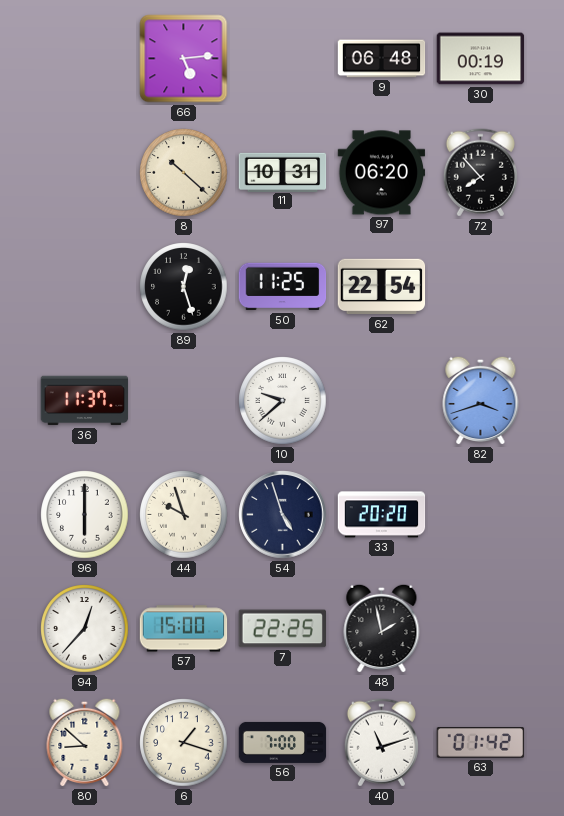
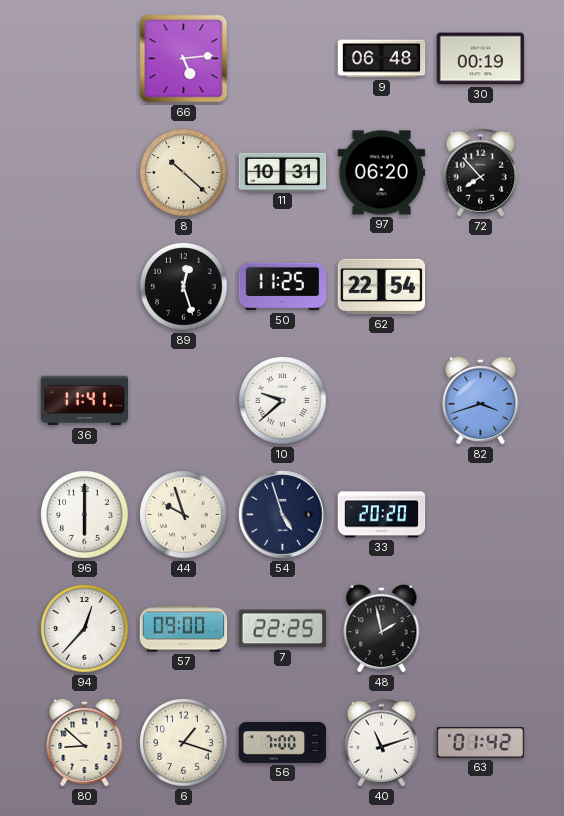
36: 11:37 -> 11:41
57: 15:00 -> 09:00
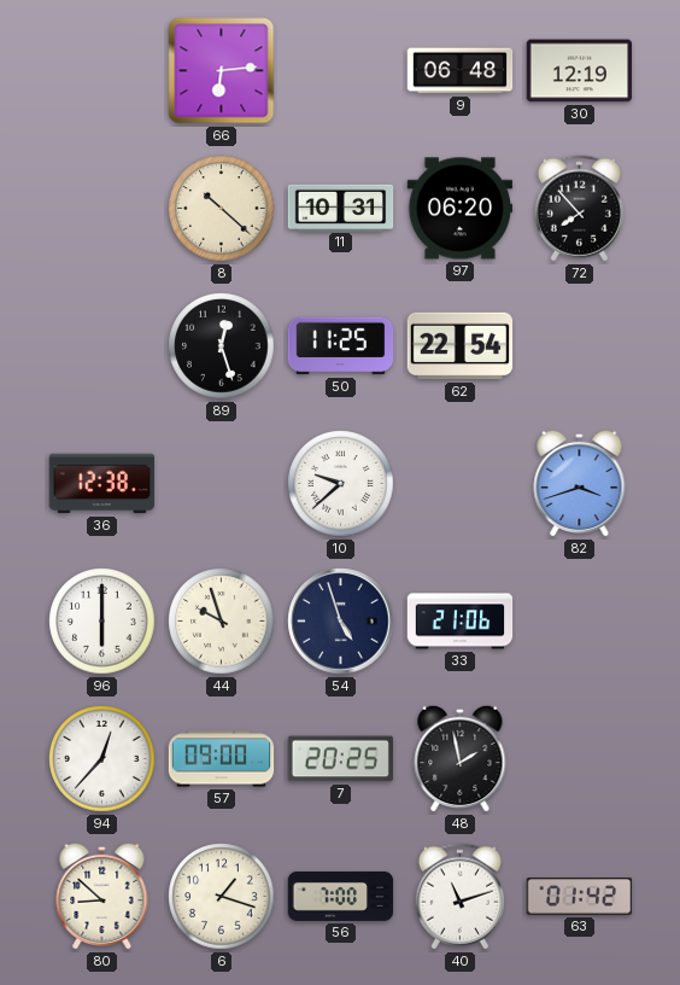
66: 5:14 -> 6:14
30: 00:19 -> 12:19
36: 11:41 -> 12:38
33: 20:20 -> 21:06
7: 22:25 -> 20:25
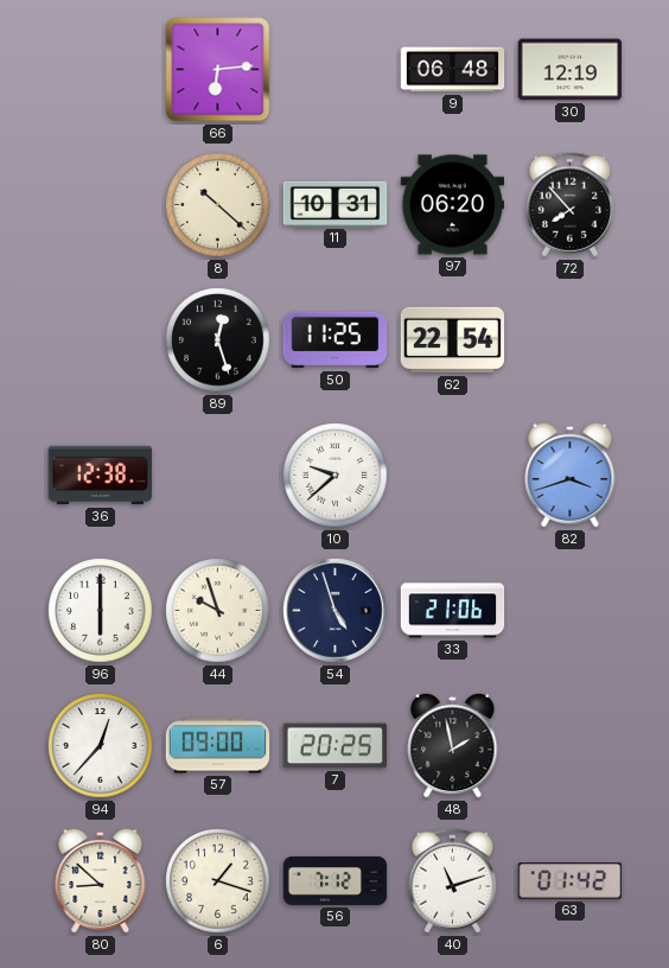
56: 7:00 -> 7:12
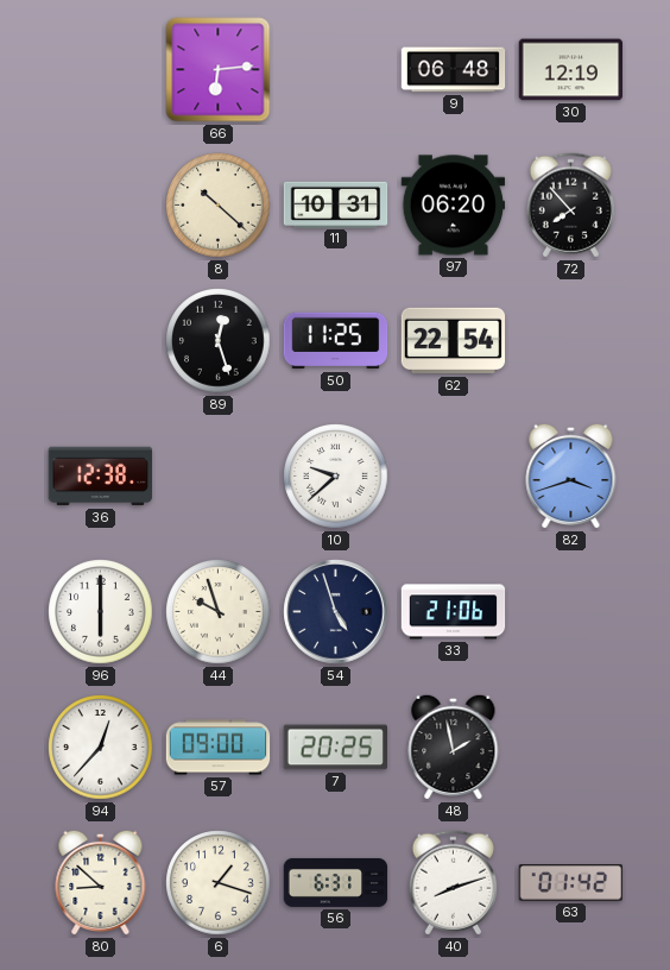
56: 7:12 -> 6:31
40: 11:12 -> 8:12
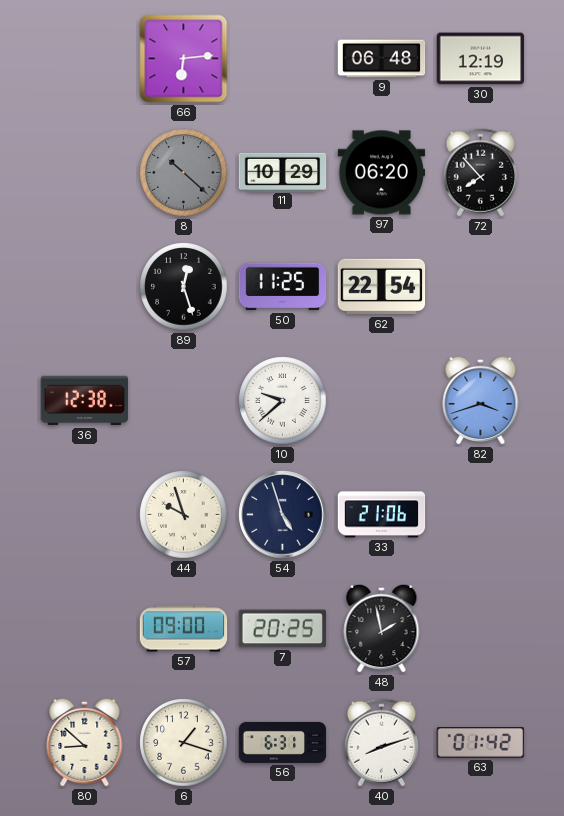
8 dial: cream -> grey
11: 10:31 -> 10:29
96: 6:00 -> none
94: 12:37 -> none
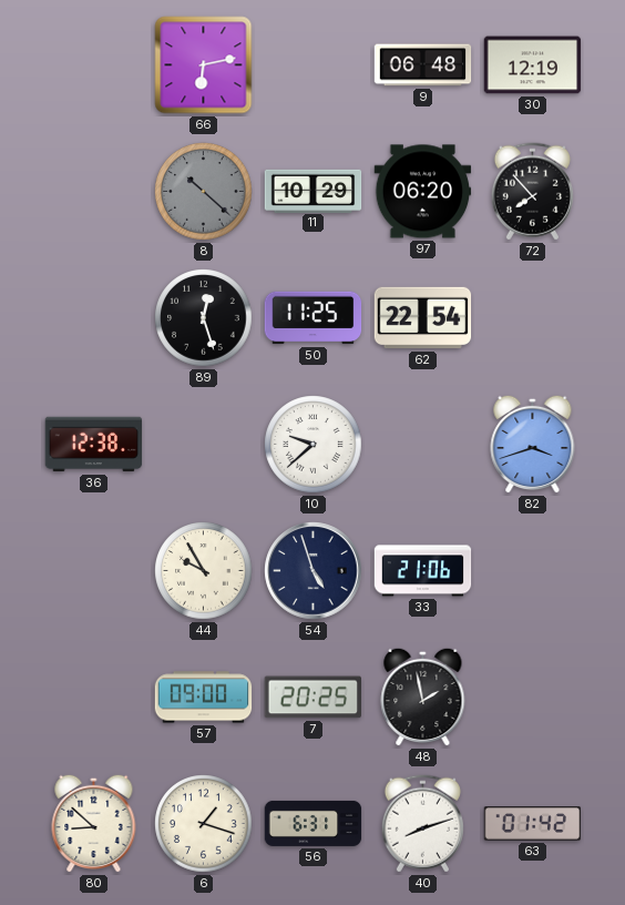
66: 6:14 -> 6:13
44: 9:57 -> 9:55
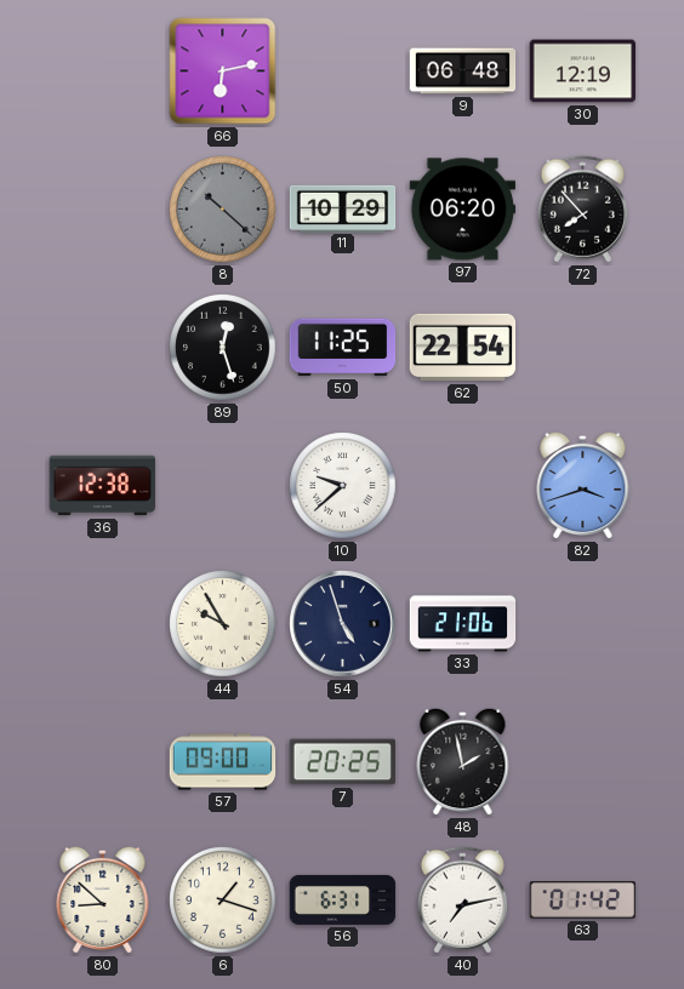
40: 8:12 -> 7:13
